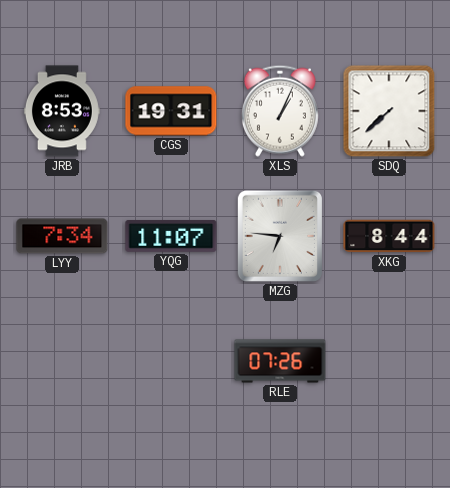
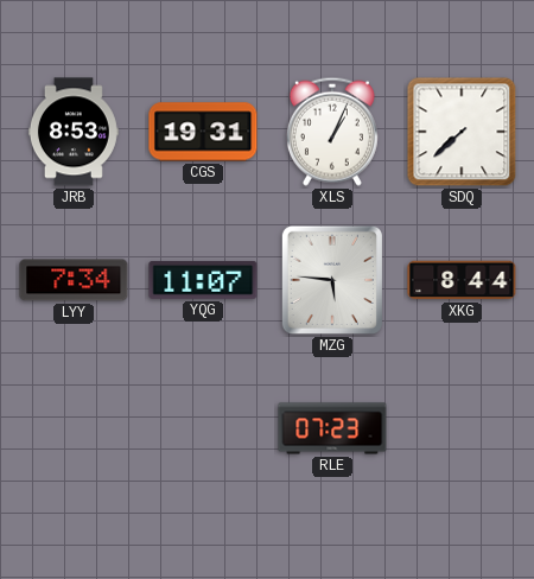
MZG: 6:46 -> 5:46
RLE: 07:26 -> 07:23
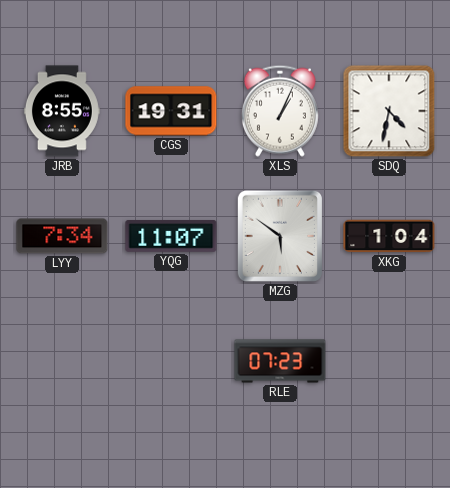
JRB: 8:53 -> 8:55
SDQ: 7:38 -> 4:32
MZG: 5:46 -> 5:51
XKG: 8:44 -> 1:04
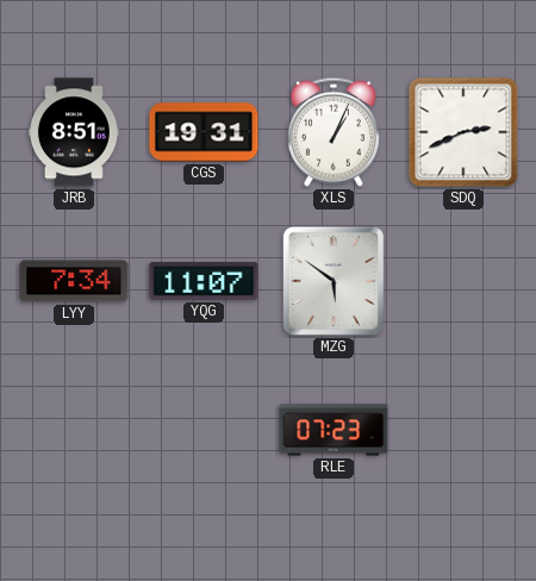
JRB: 8:55 -> 8:51
SDQ: 4:32 -> 2:41
XKG: 1:04 -> none
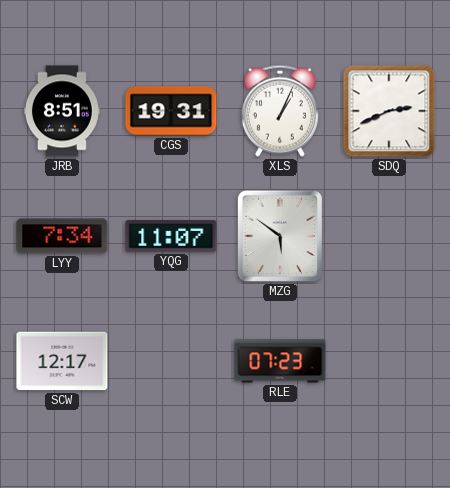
SCW: none -> 12:17
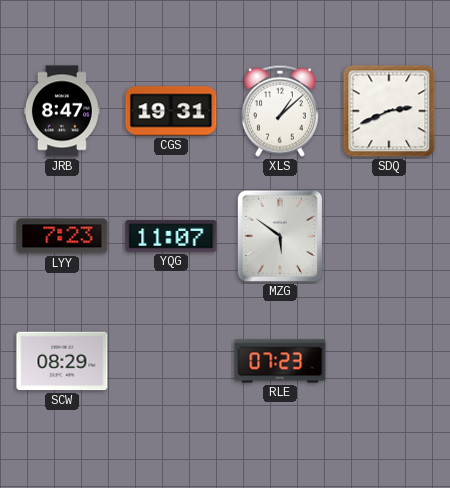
JRB: 8:51 -> 8:47
XLS: 1:04 -> 1:08
LYY: 7:34 -> 7:23
SCW: 12:17 -> 08:29
